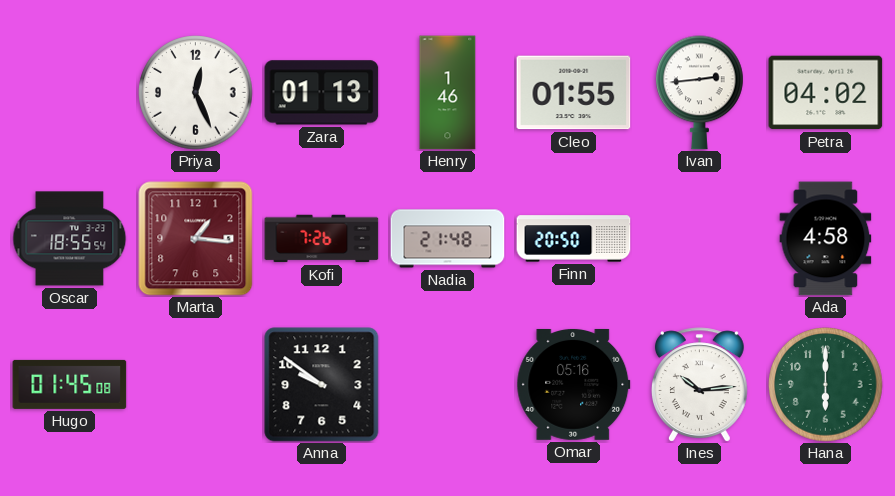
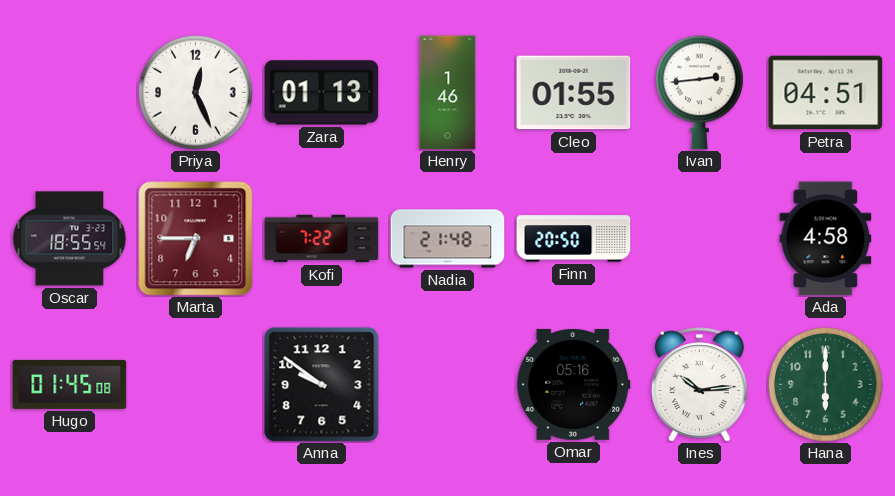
Petra: 04:02 -> 04:51
Marta: 1:16 -> 6:45
Kofi: 7:26 -> 7:22
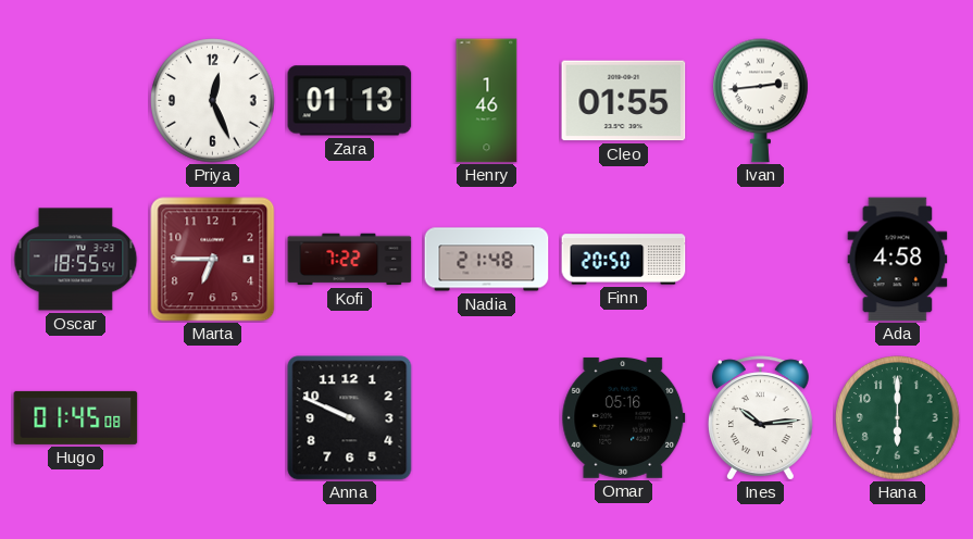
Petra: 04:51 -> none
Anna: 9:51 -> 9:49
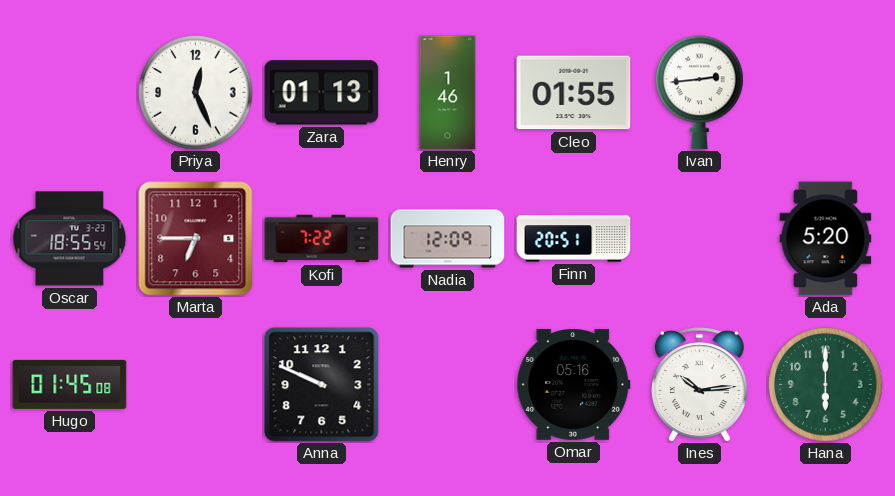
Nadia: 21:48 -> 12:09
Finn: 20:50 -> 20:51
Ada: 4:58 -> 5:20
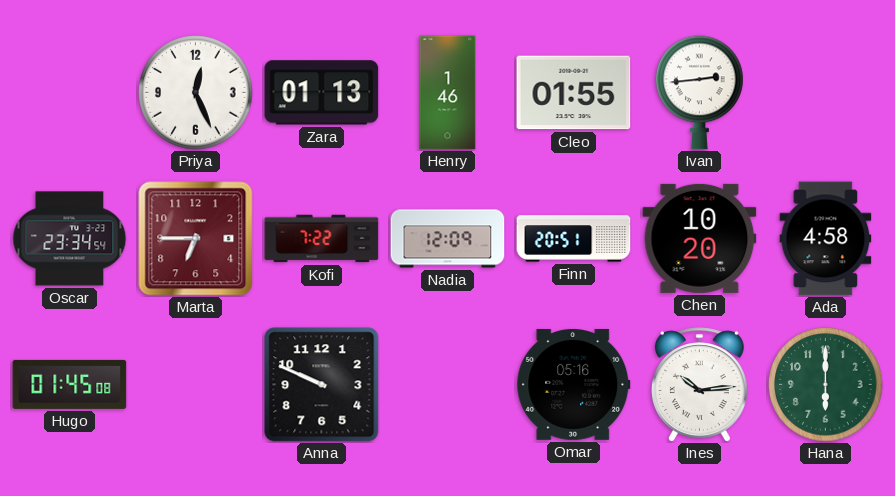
Oscar: 18:55 -> 23:34
Chen: none -> 10:20
Ada: 5:20 -> 4:58
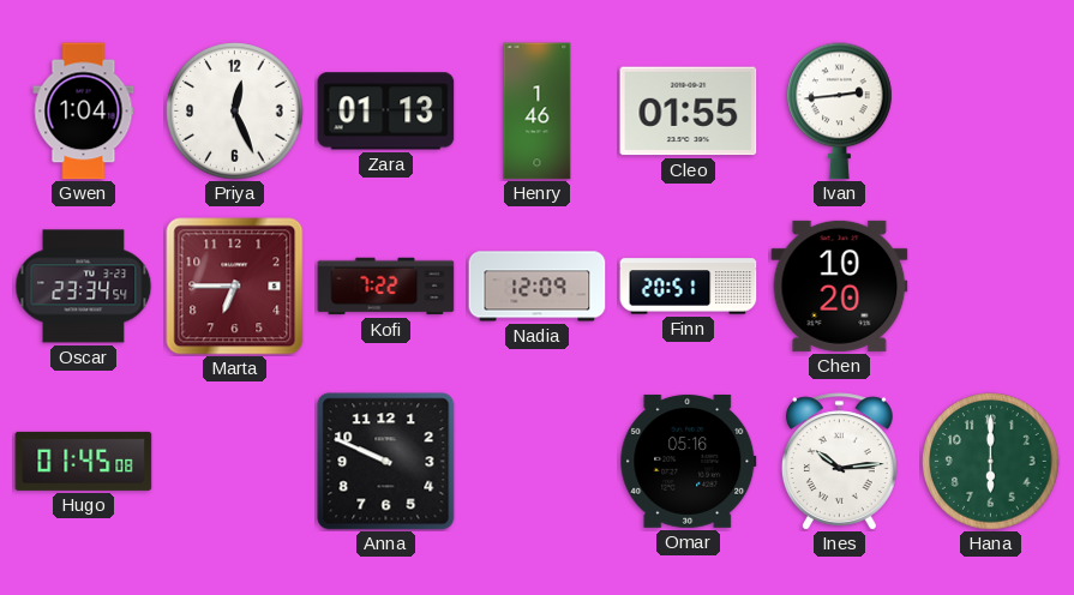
Gwen: none -> 1:04
Ada: 4:58 -> none
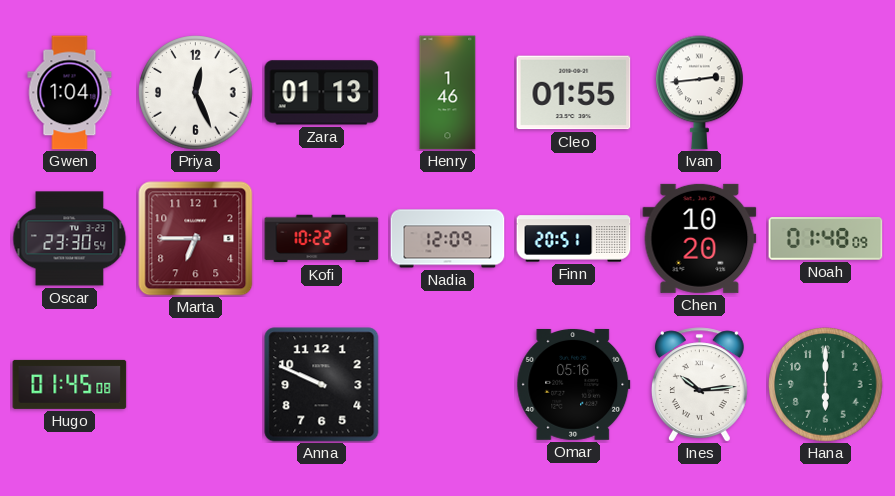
Oscar: 23:34 -> 23:30
Kofi: 7:22 -> 10:22
Noah: none -> 01:48
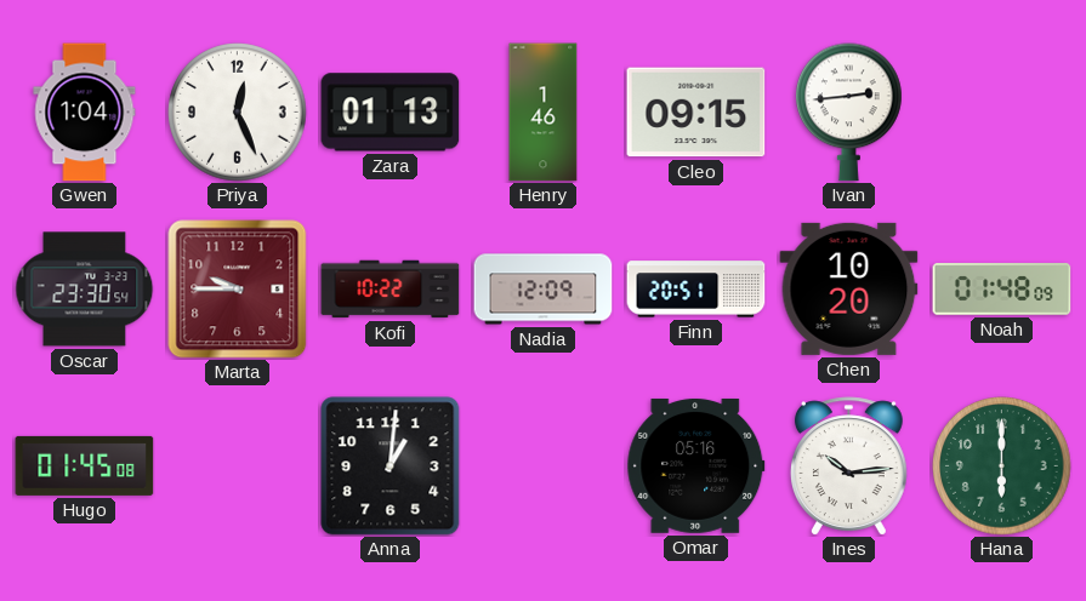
Cleo: 01:55 -> 09:15
Marta: 6:45 -> 9:45
Anna: 9:49 -> 1:01
